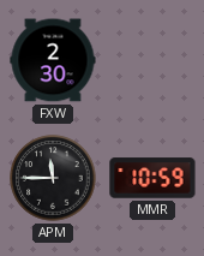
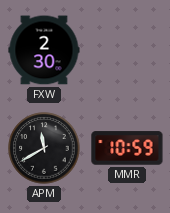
APM: 11:45 -> 11:40
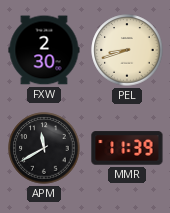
PEL: none -> 8:42
MMR: 10:59 -> 11:39
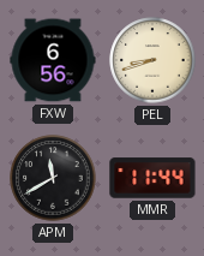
FXW: 2:30 -> 6:56
MMR: 11:39 -> 11:44
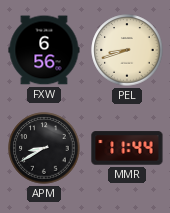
APM: 11:40 -> 8:40
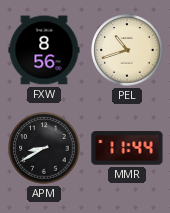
FXW: 6:56 -> 8:56
PEL: 8:42 -> 10:42
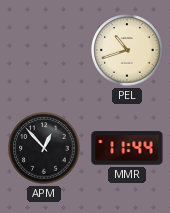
FXW: 8:56 -> none
APM: 8:40 -> 12:53
